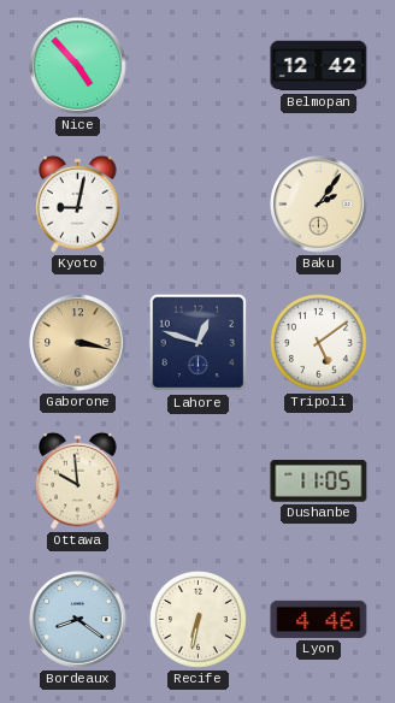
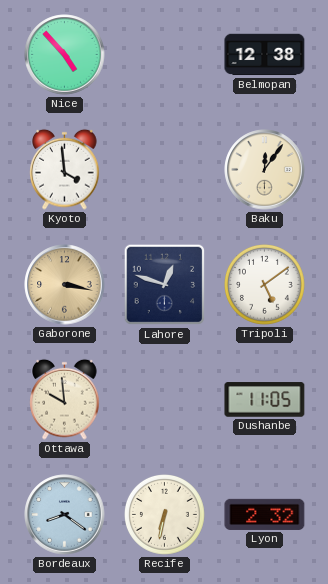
Belmopan: 12:42 -> 12:38
Kyoto: 9:02 -> 3:59
Baku: 2:06 -> 12:06
Lyon: 4:46 -> 2:32
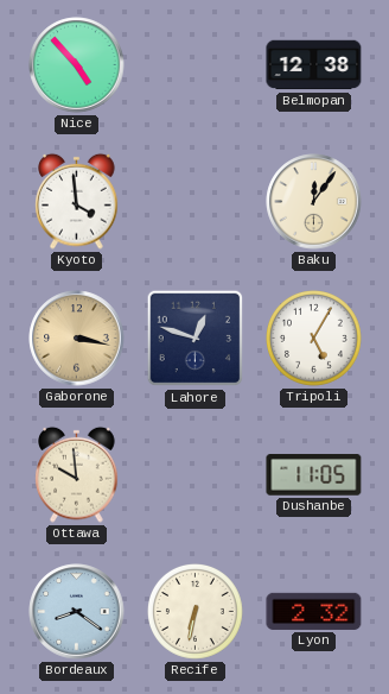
Tripoli: 5:09 -> 5:05
